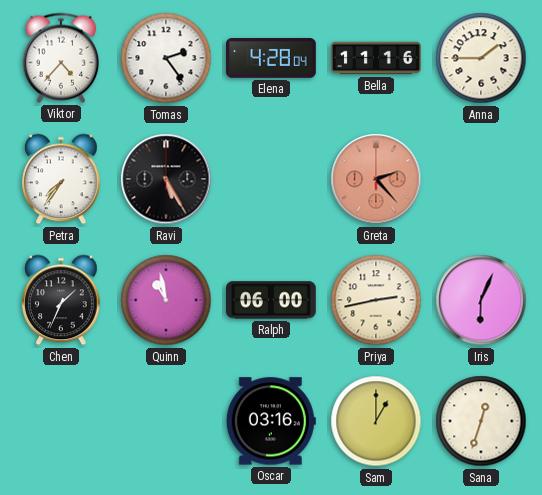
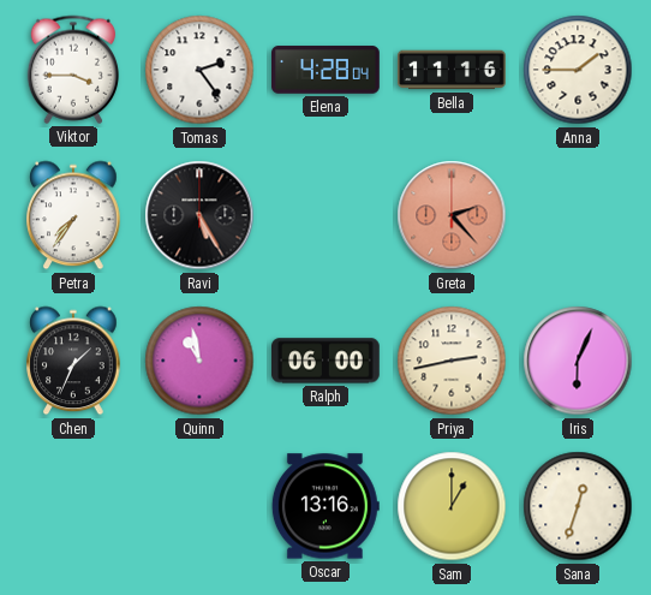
Viktor: 4:37 -> 3:45
Oscar: 03:16 -> 13:16
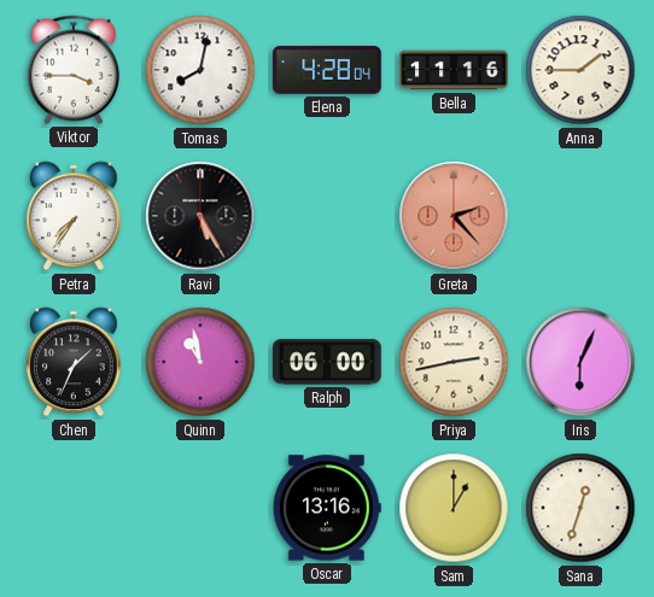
Tomas: 2:24 -> 8:02
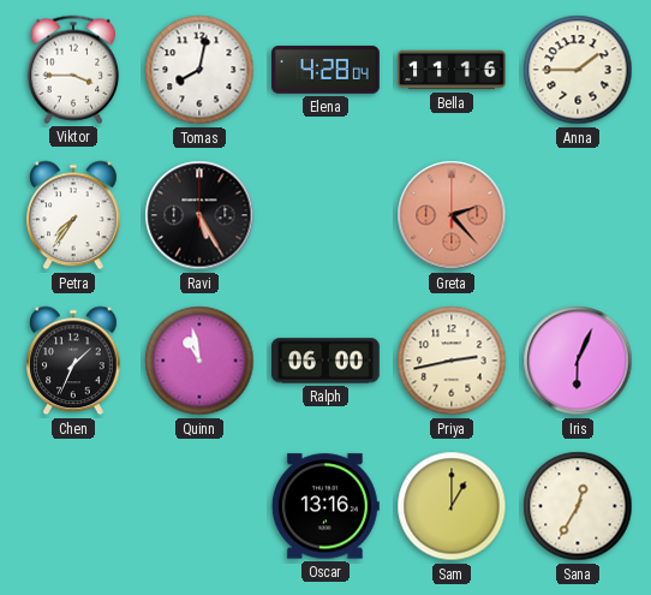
Sana: 12:33 -> 12:35
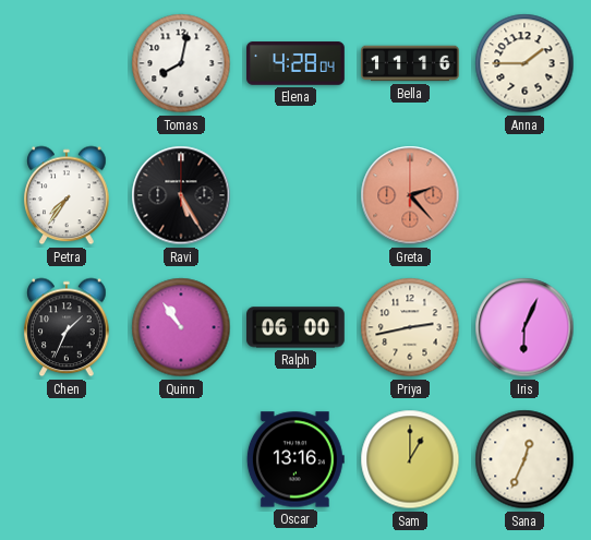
Viktor: 3:45 -> none
Quinn: 10:58 -> 10:54
Sana: 12:35 -> 12:34
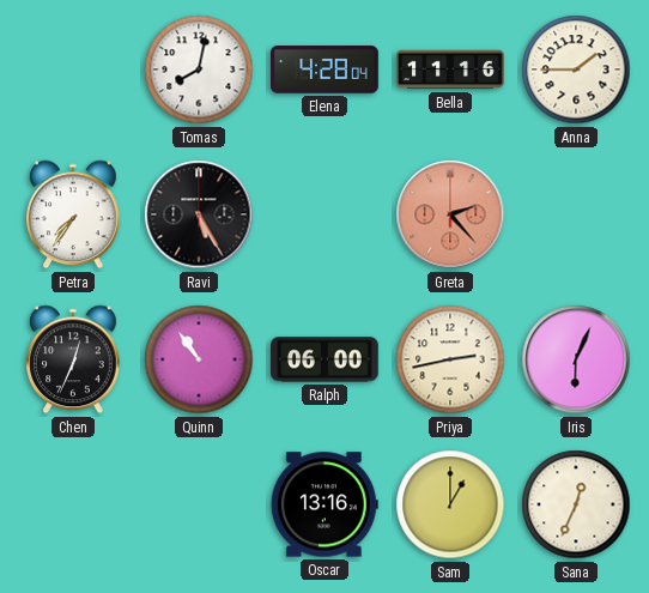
Chen: 1:34 -> 12:34
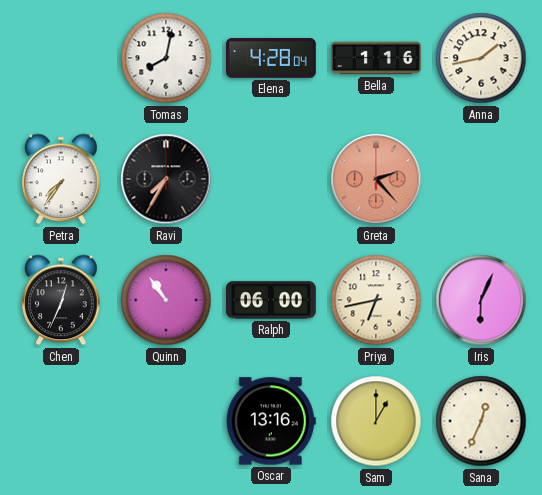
Bella: 11:16 -> 1:16
Anna: 1:45 -> 1:43
Ravi: 5:25 -> 7:35
Priya: 2:43 -> 6:43
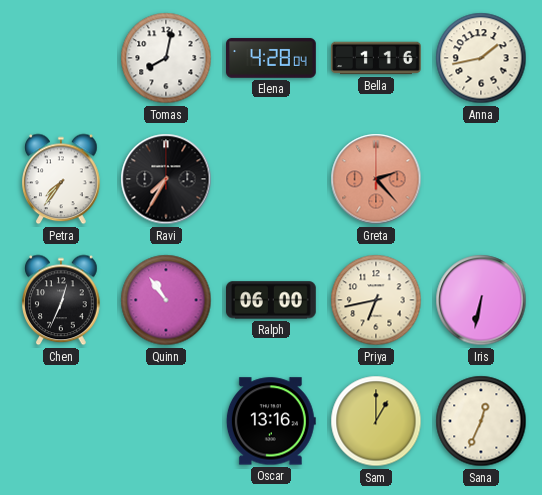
Iris: 6:04 -> 6:32
